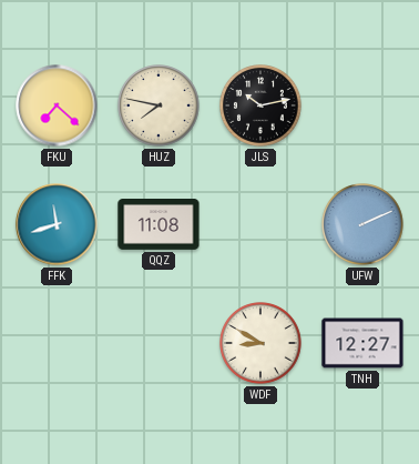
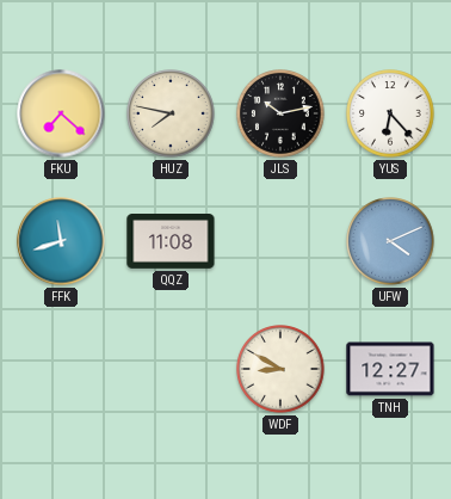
YUS: none -> 6:23
UFW: 2:11 -> 4:11
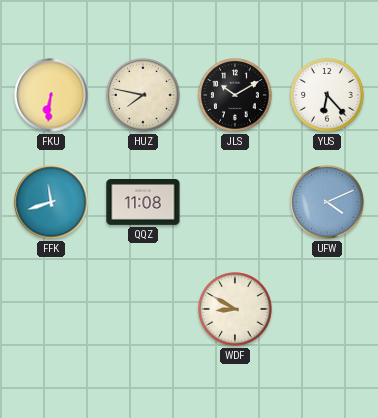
FKU: 7:22 -> 6:31
JLS: 10:13 -> 10:10
TNH: 12:27 -> none
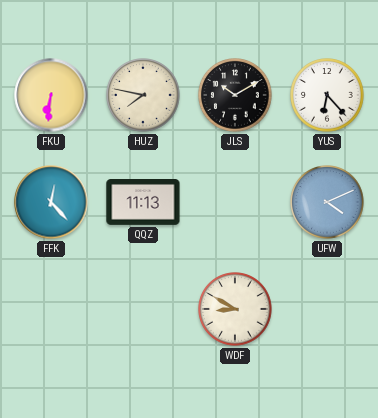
FFK: 11:42 -> 12:23
QQZ: 11:08 -> 11:13
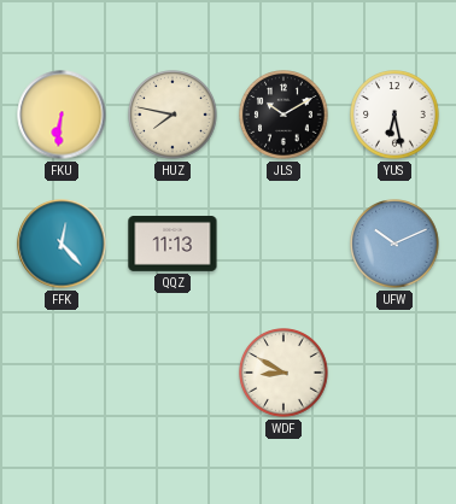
YUS: 6:23 -> 6:28
UFW: 4:11 -> 10:11
